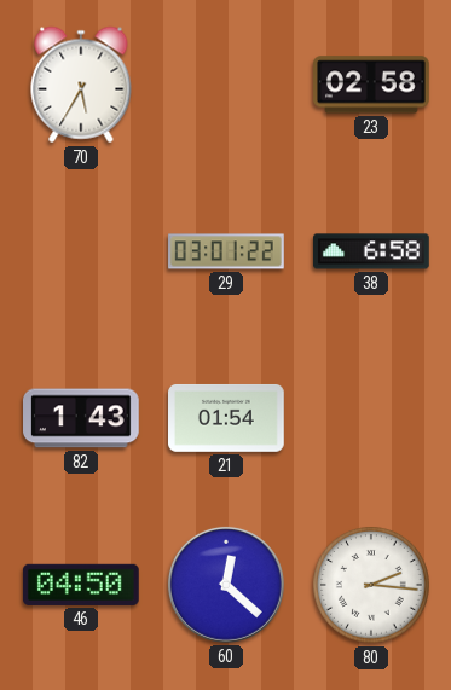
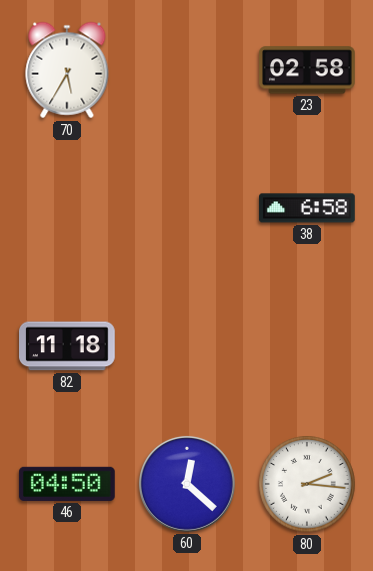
29: 03:01 -> none
82: 1:43 -> 11:18
21: 01:54 -> none
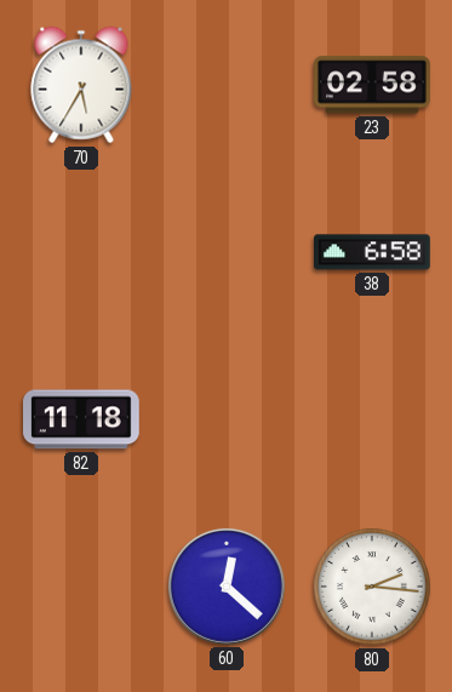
46: 04:50 -> none
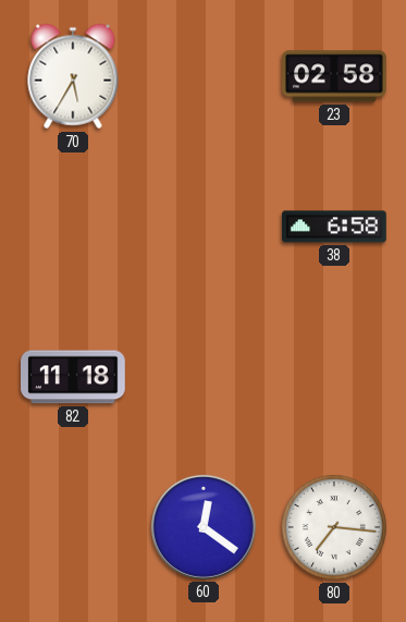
60: 12:22 -> 12:21
80: 2:16 -> 7:16
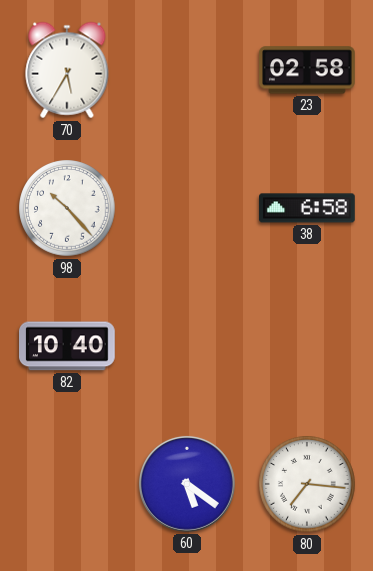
98: none -> 10:23
82: 11:18 -> 10:40
60: 12:21 -> 5:21
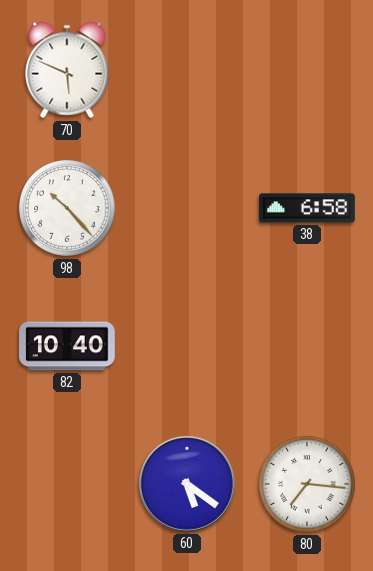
70: 5:35 -> 5:49
23: 02:58 -> none
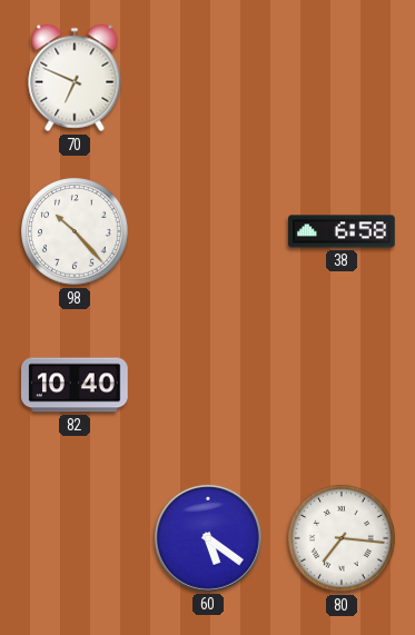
70: 5:49 -> 6:49
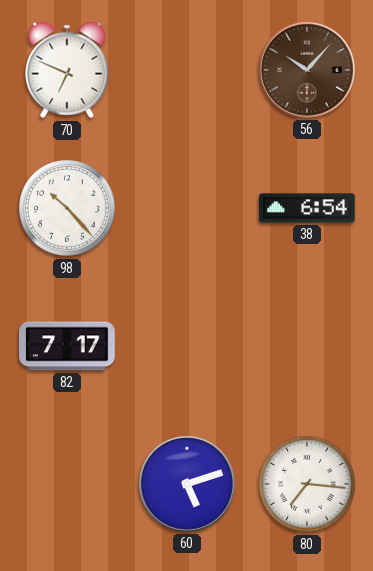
56: none -> 10:07
38: 6:58 -> 6:54
82: 10:40 -> 7:17
60: 5:21 -> 5:12
